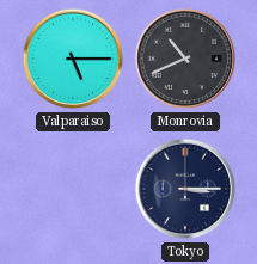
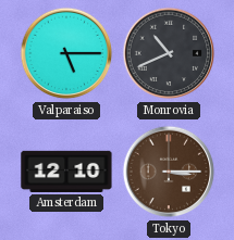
Amsterdam: none -> 12:10
Tokyo dial: navy -> brown
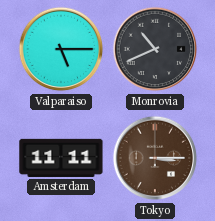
Amsterdam: 12:10 -> 11:11
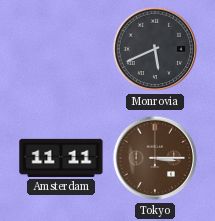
Valparaiso: 5:15 -> none
Monrovia: 10:41 -> 5:41
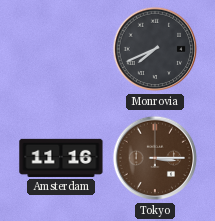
Monrovia: 5:41 -> 7:41
Amsterdam: 11:11 -> 11:16
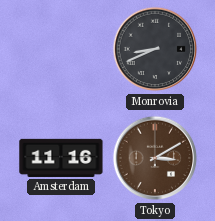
Monrovia: 7:41 -> 8:41
Tokyo: 3:15 -> 3:10
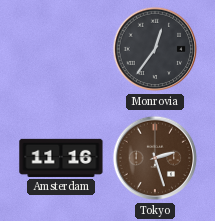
Monrovia: 8:41 -> 12:36
Tokyo: 3:10 -> 2:27
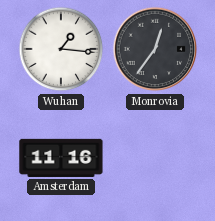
Wuhan: none -> 1:16
Tokyo: 2:27 -> none
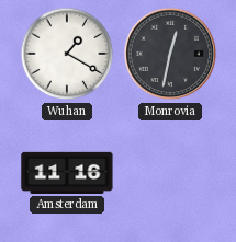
Wuhan: 1:16 -> 1:20
Monrovia: 12:36 -> 12:32
